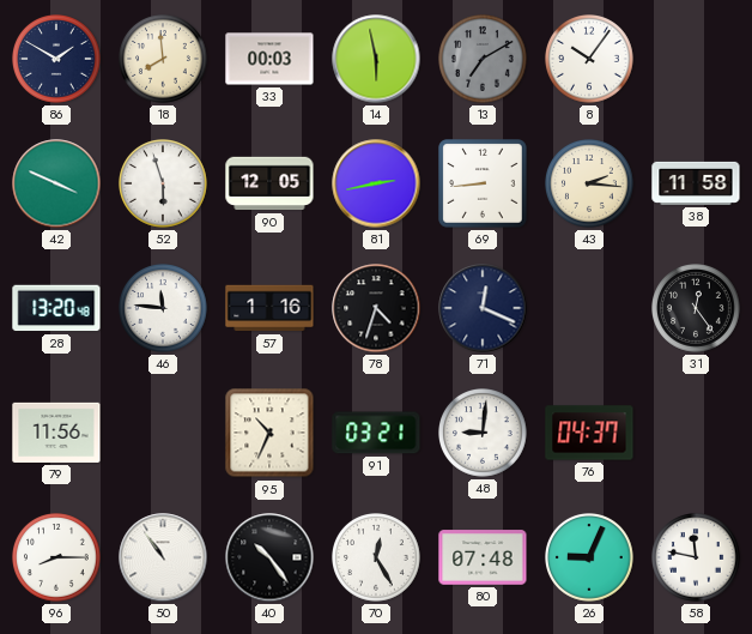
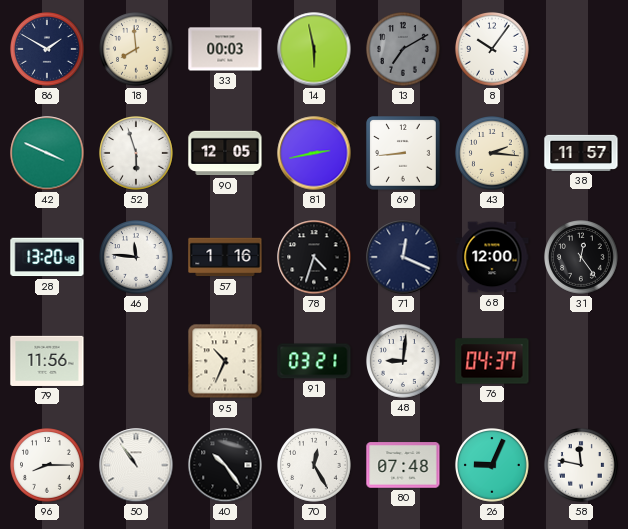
38: 11:58 -> 11:57
68: none -> 12:00
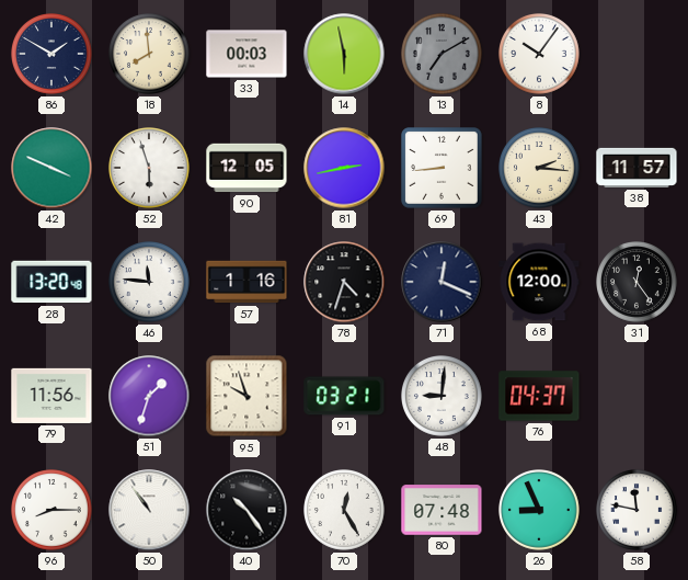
51: none -> 1:33
95: 10:34 -> 9:57
26: 9:04 -> 8:56
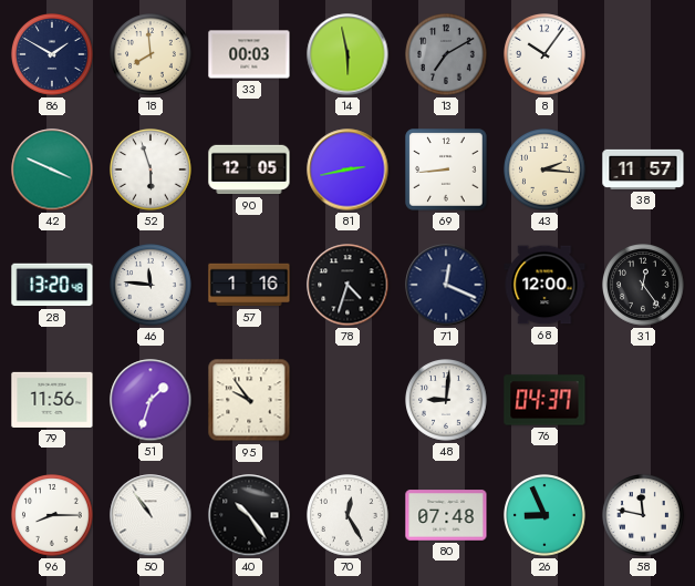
95: 9:57 -> 9:54
91: 03:21 -> none
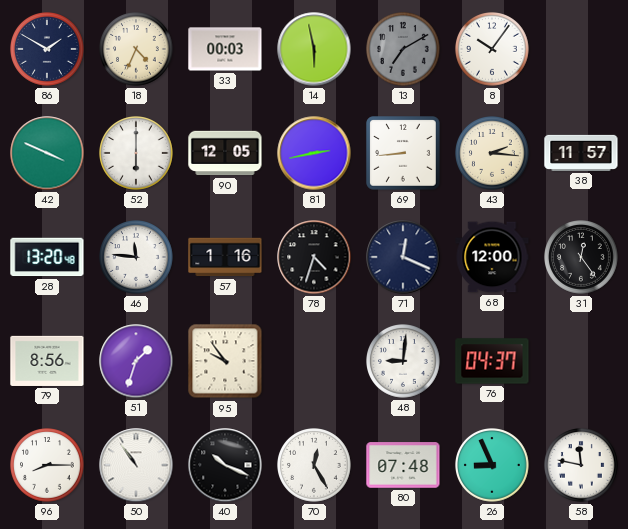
18: 7:59 -> 4:34
52: 5:57 -> 6:00
79: 11:56 -> 8:56
40: 10:24 -> 10:19
